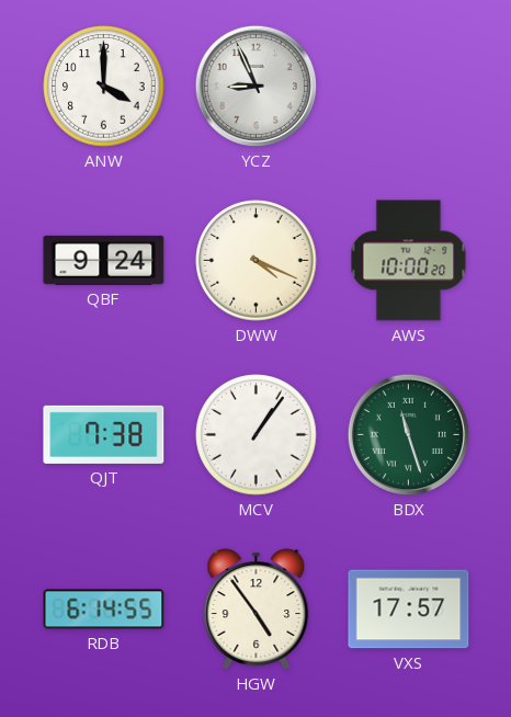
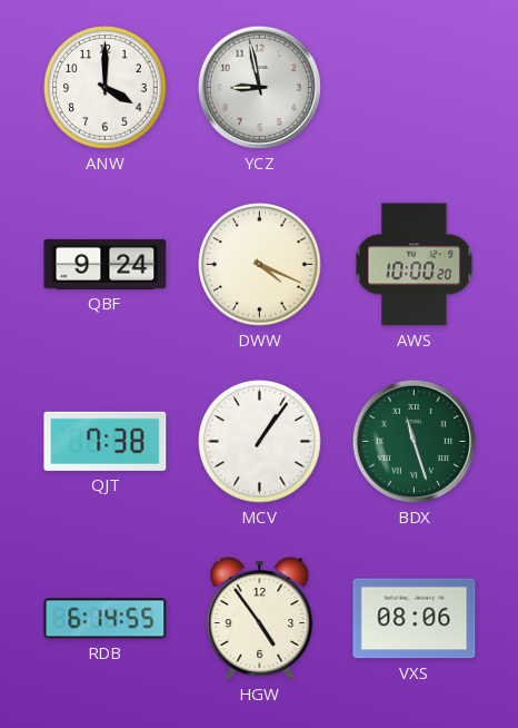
YCZ: 8:56 -> 8:58
VXS: 17:57 -> 08:06
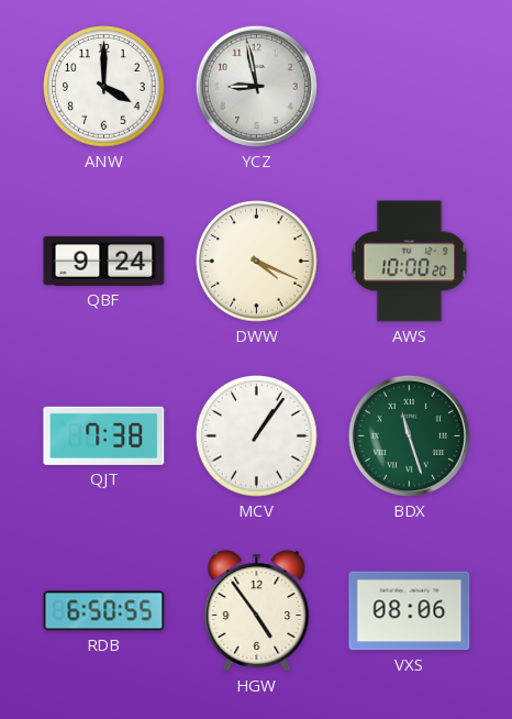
RDB: 6:14 -> 6:50
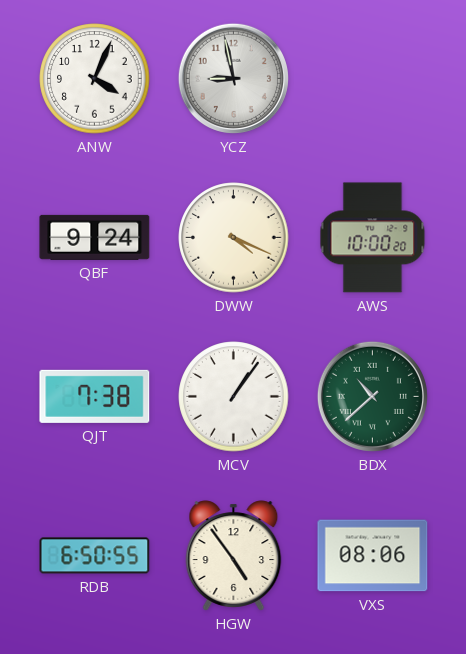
ANW: 4:00 -> 4:04
BDX: 11:27 -> 10:38
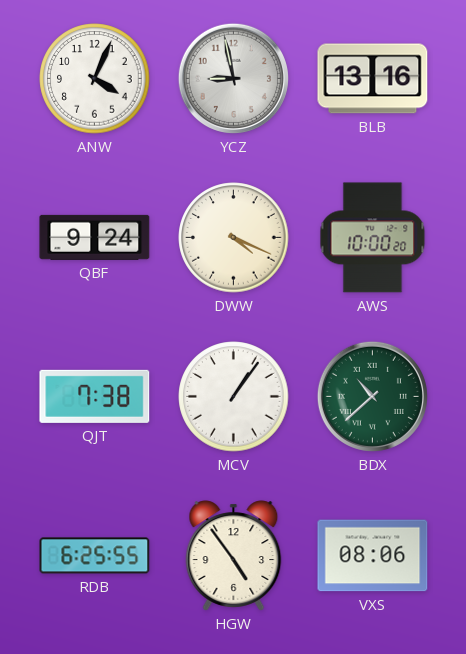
BLB: none -> 13:16
RDB: 6:50 -> 6:25
